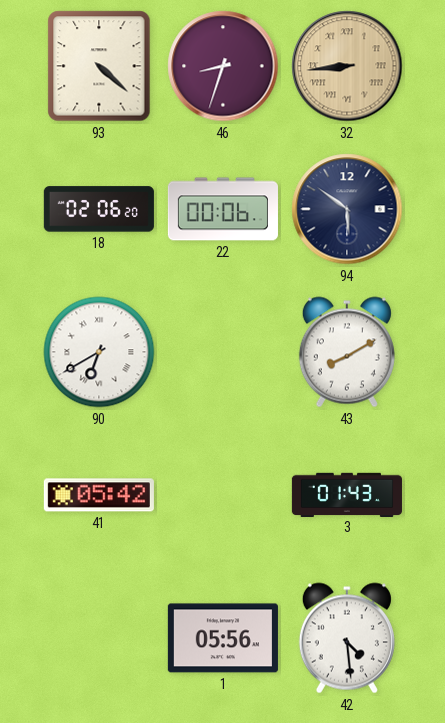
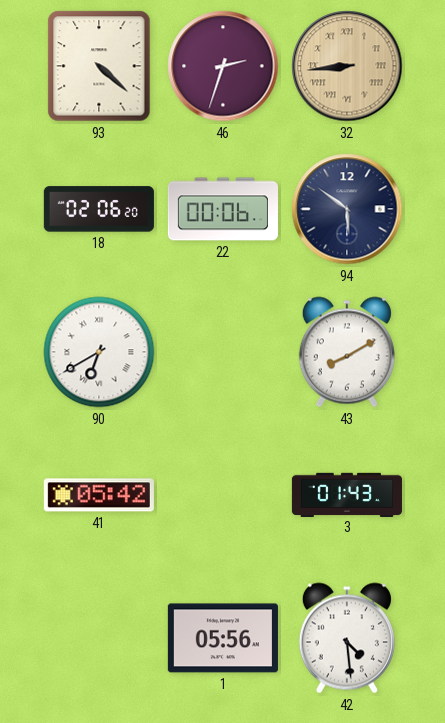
46: 8:33 -> 2:33
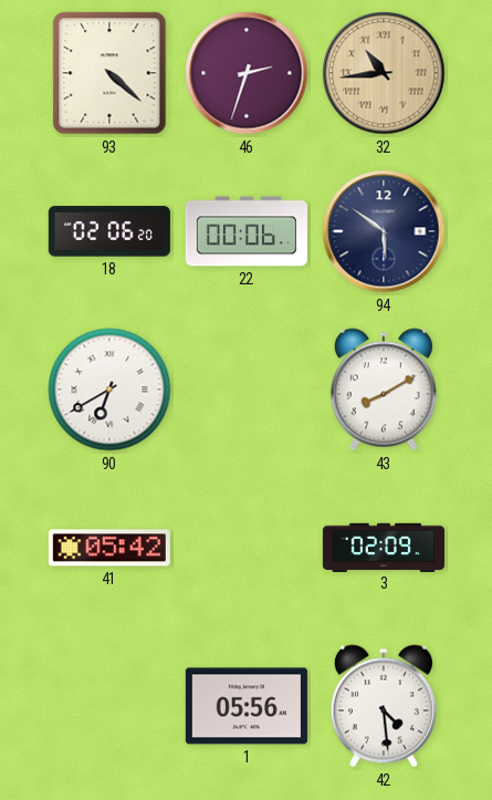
32: 8:44 -> 10:44
3: 01:43 -> 02:09
